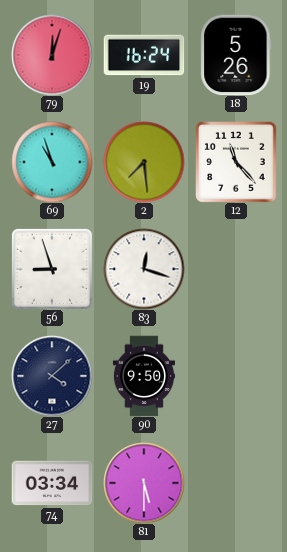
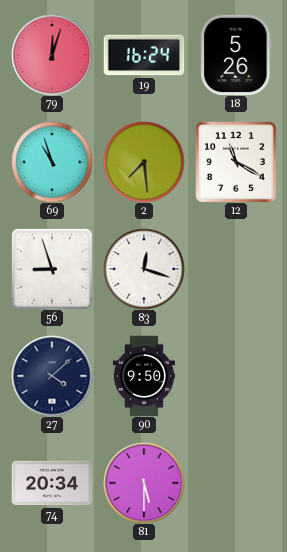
12: 11:23 -> 11:20
74: 03:34 -> 20:34
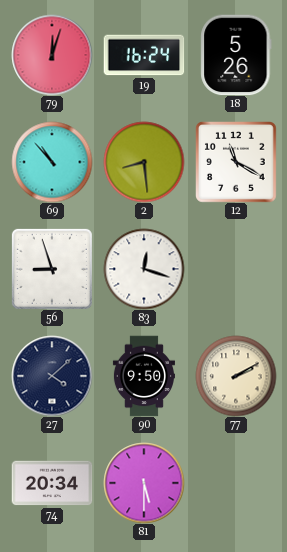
69: 10:57 -> 10:53
2: 7:29 -> 8:29
77: none -> 2:10
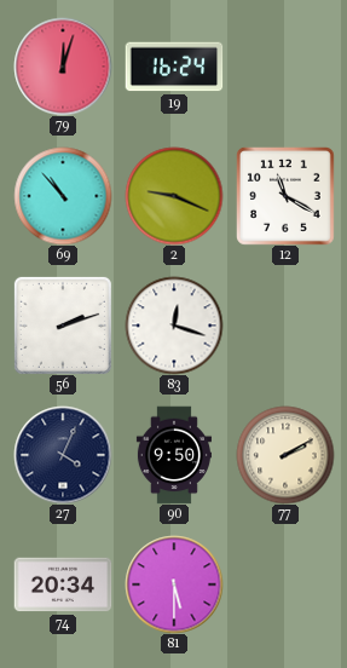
18: 5:26 -> none
2: 8:29 -> 9:19
56: 8:57 -> 2:12
27: 4:08 -> 4:04
